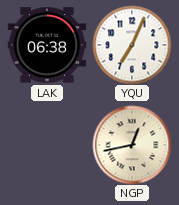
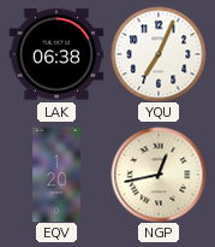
EQV: none -> 1:20
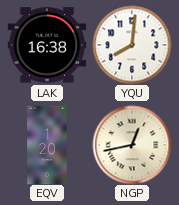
LAK: 06:38 -> 16:38
YQU: 7:04 -> 8:01
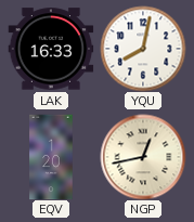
LAK: 16:38 -> 16:33
YQU: 8:01 -> 8:02
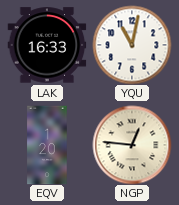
YQU: 8:02 -> 11:02
NGP: 12:43 -> 12:46
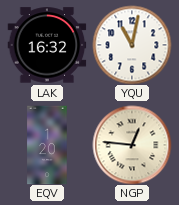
LAK: 16:33 -> 16:32
